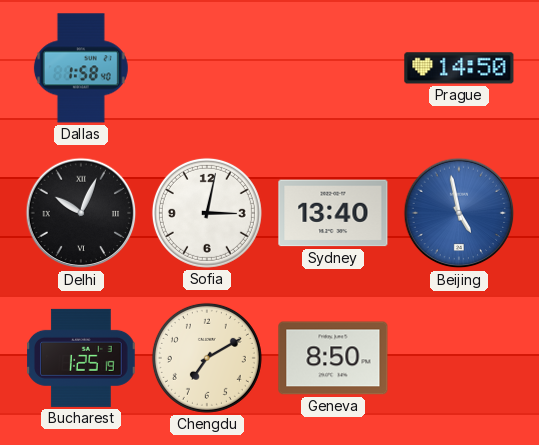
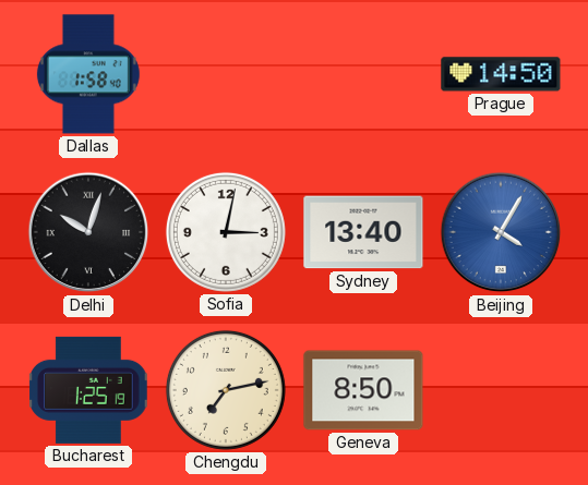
Delhi: 10:04 -> 10:03
Beijing: 4:58 -> 4:05
Chengdu: 7:10 -> 7:13
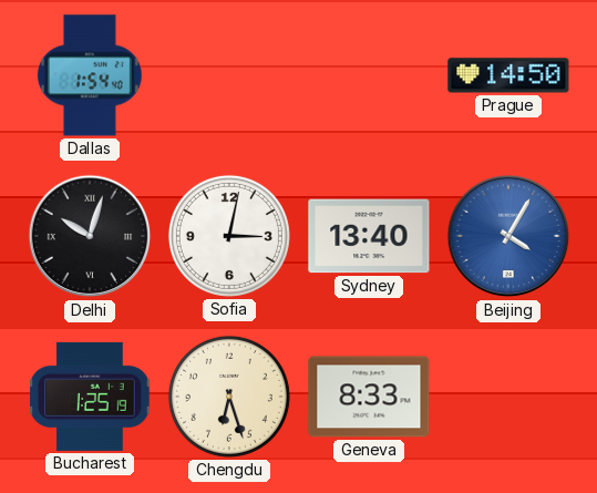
Dallas: 1:58 -> 1:54
Chengdu: 7:13 -> 6:27
Geneva: 8:50 -> 8:33
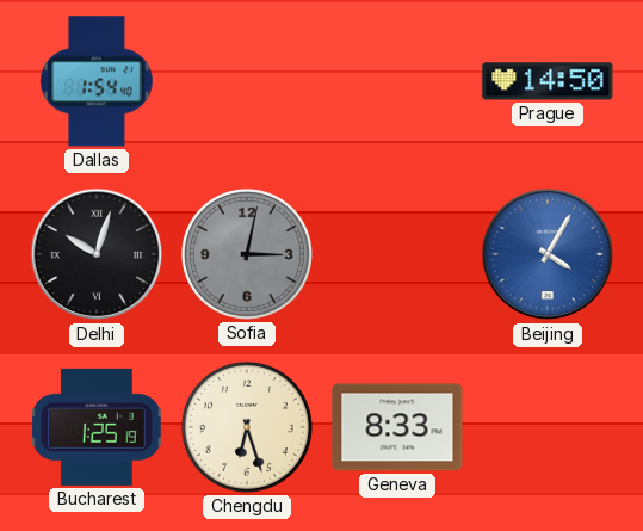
Sofia dial: white -> grey
Sydney: 13:40 -> none
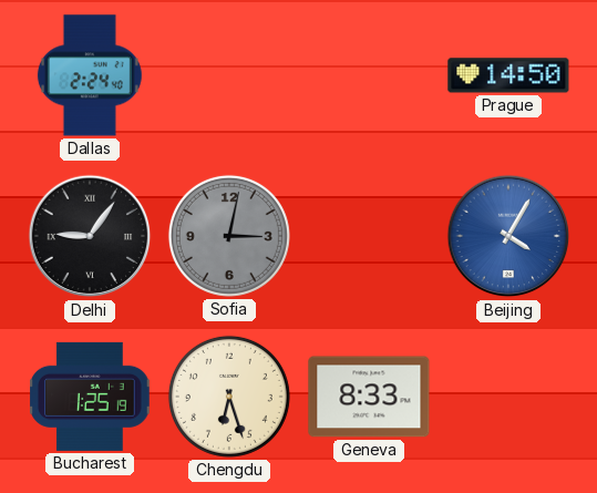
Dallas: 1:54 -> 2:24
Delhi: 10:03 -> 9:06
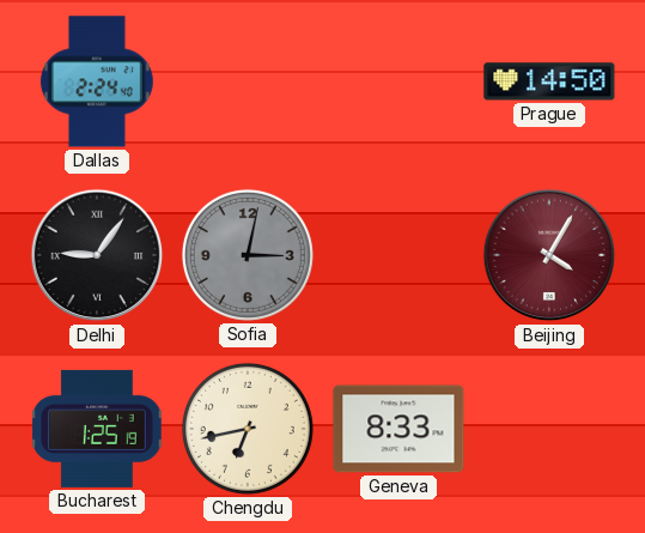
Beijing dial: blue -> burgundy
Chengdu: 6:27 -> 6:43
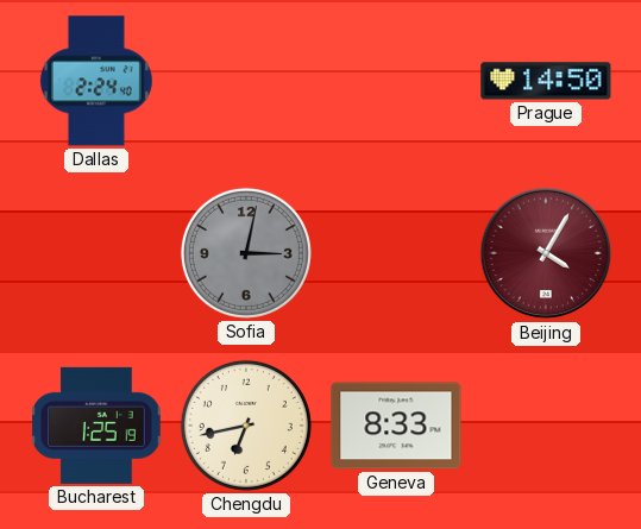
Delhi: 9:06 -> none
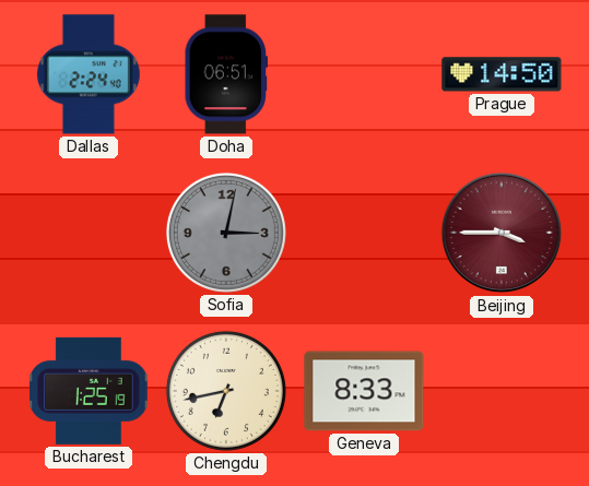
Doha: none -> 06:51
Beijing: 4:05 -> 3:45
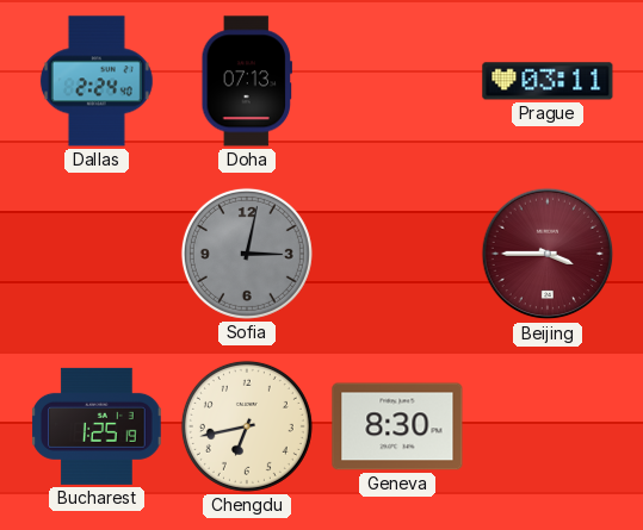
Doha: 06:51 -> 07:13
Prague: 14:50 -> 03:11
Geneva: 8:33 -> 8:30
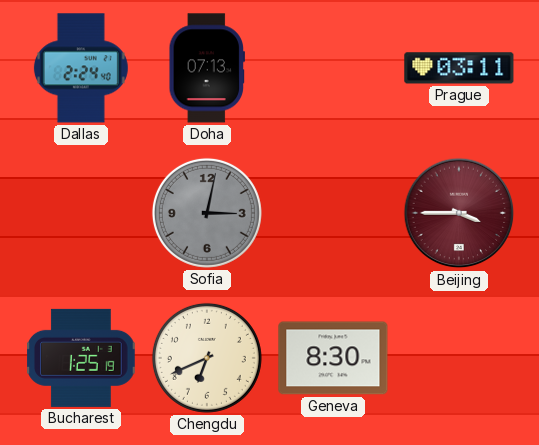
Chengdu: 6:43 -> 6:41
